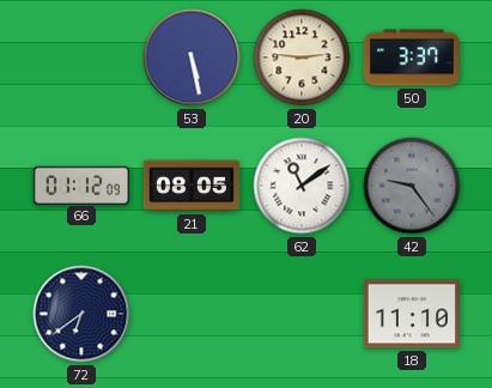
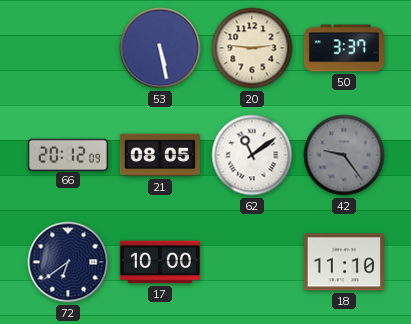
66: 01:12 -> 20:12
17: none -> 10:00
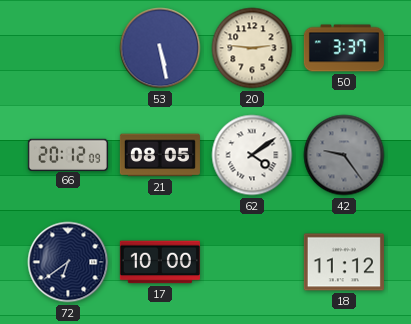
62: 11:09 -> 4:09
18: 11:10 -> 11:12
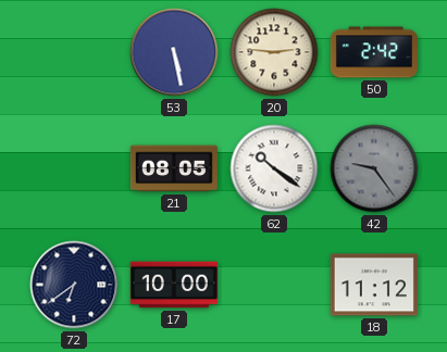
50: 3:37 -> 2:42
66: 20:12 -> none
62: 4:09 -> 10:21
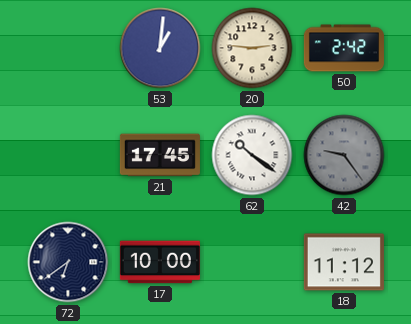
53: 5:28 -> 1:01
21: 08:05 -> 17:45
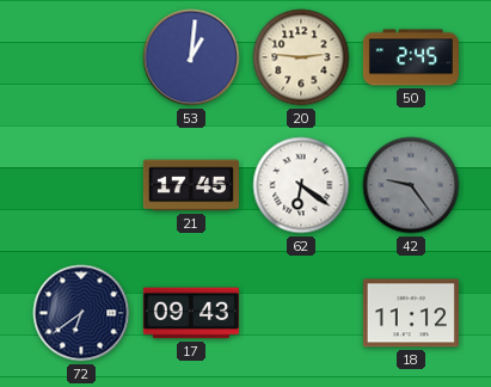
50: 2:42 -> 2:45
62: 10:21 -> 6:21
17: 10:00 -> 09:43
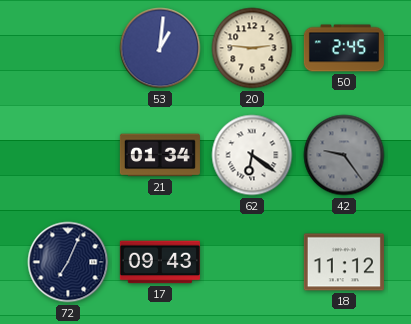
21: 17:45 -> 01:34
72: 6:39 -> 7:04
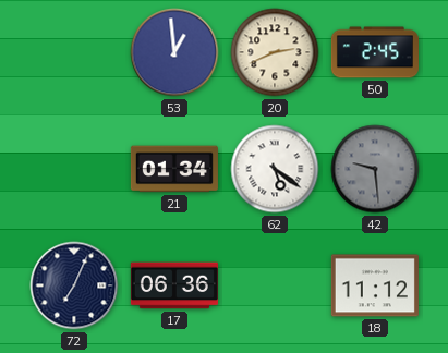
53: 1:01 -> 12:59
20: 2:46 -> 2:41
62: 6:21 -> 5:21
42: 9:24 -> 9:29
17: 09:43 -> 06:36
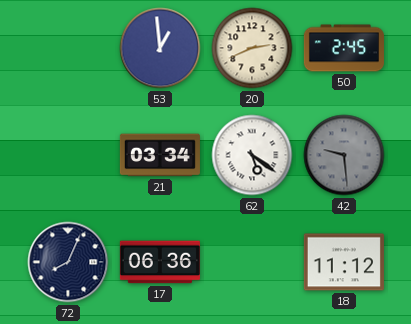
21: 01:34 -> 03:34
72: 7:04 -> 8:04
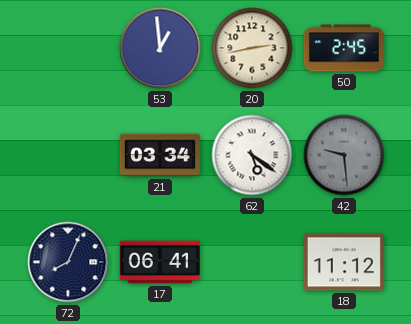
20: 2:41 -> 2:43
17: 06:36 -> 06:41
